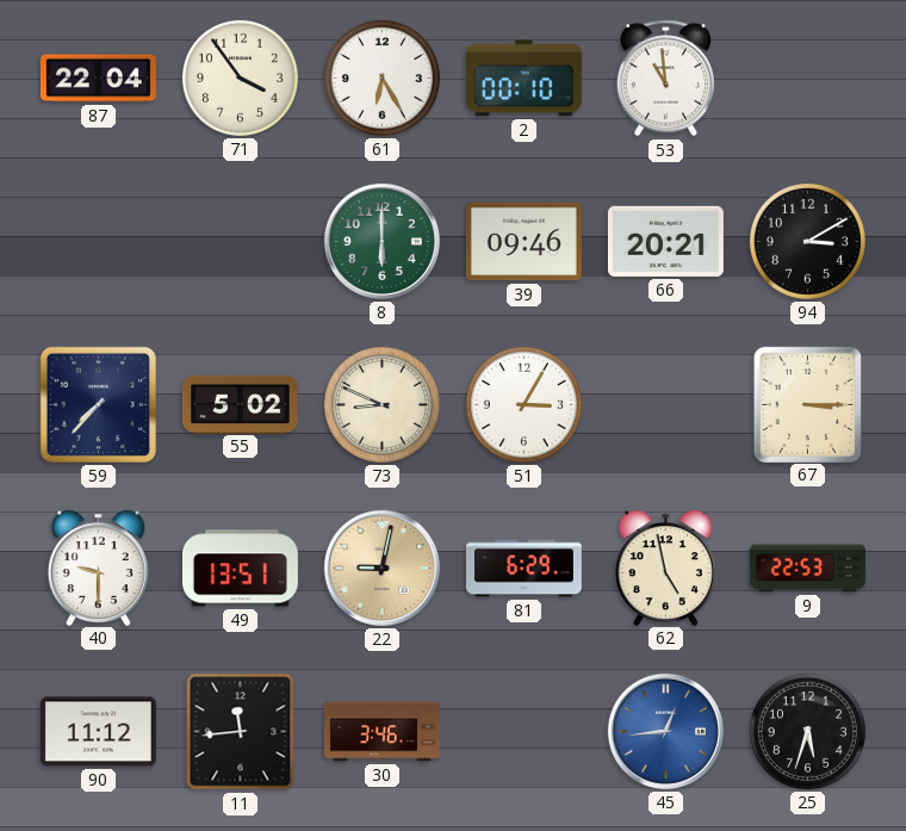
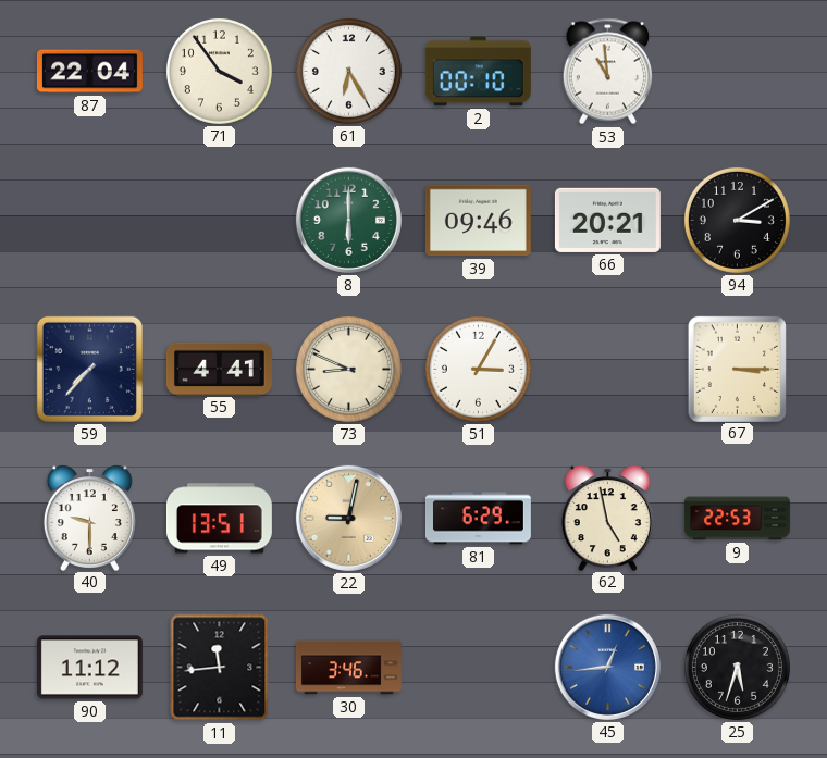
55: 5:02 -> 4:41
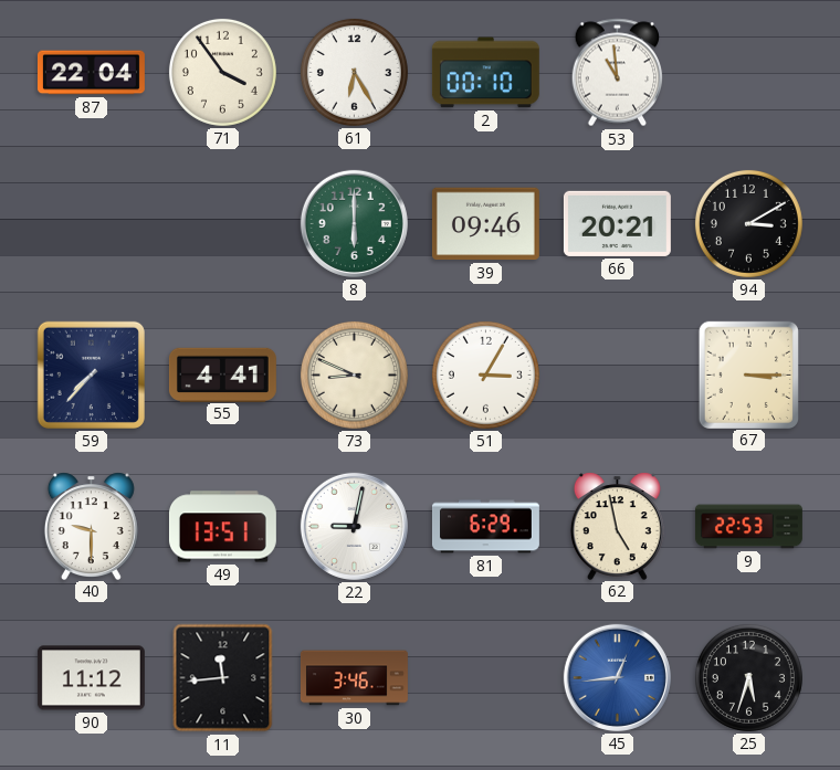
22 dial: champagne -> white
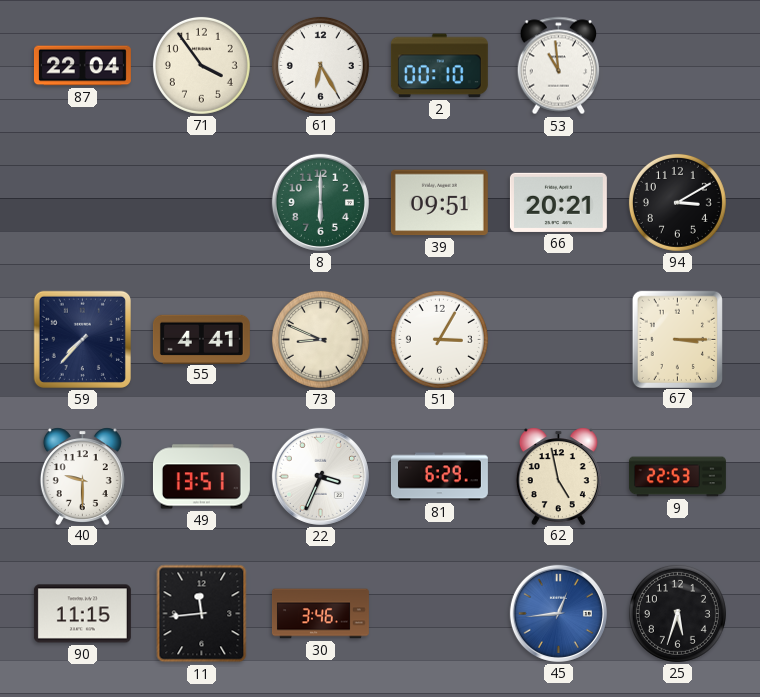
39: 09:46 -> 09:51
22: 9:02 -> 3:34
90: 11:12 -> 11:15
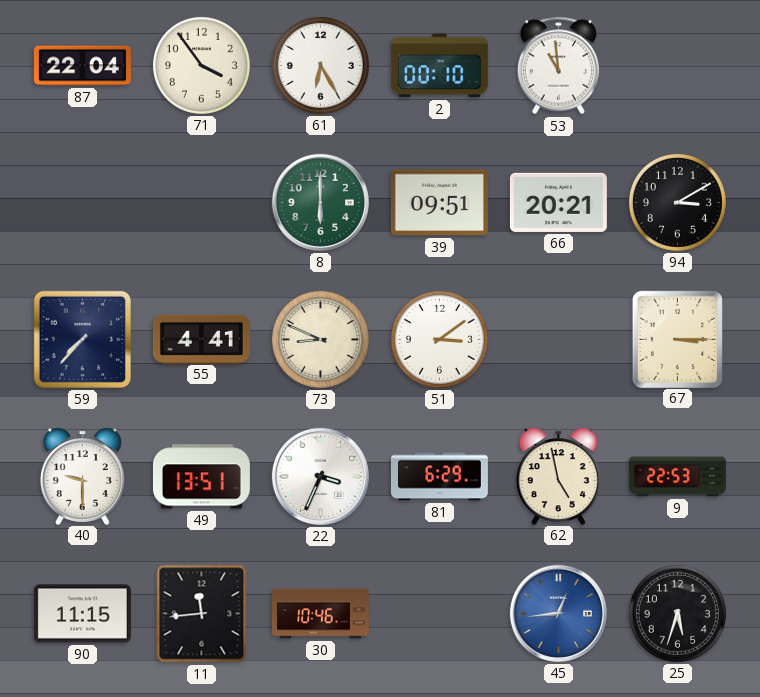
51: 3:05 -> 3:09
30: 3:46 -> 10:46
